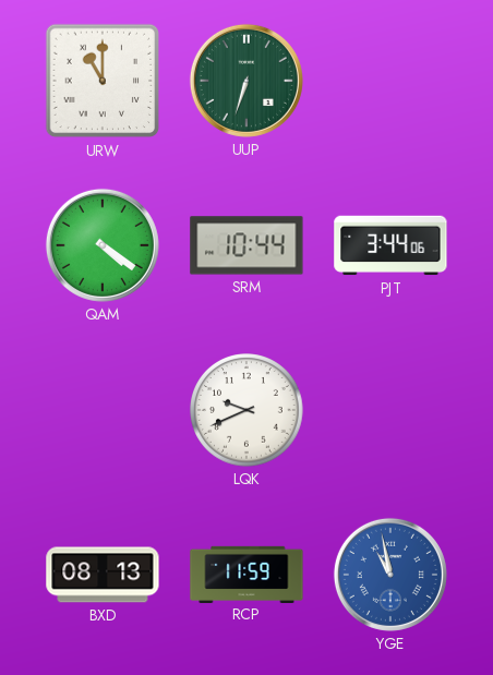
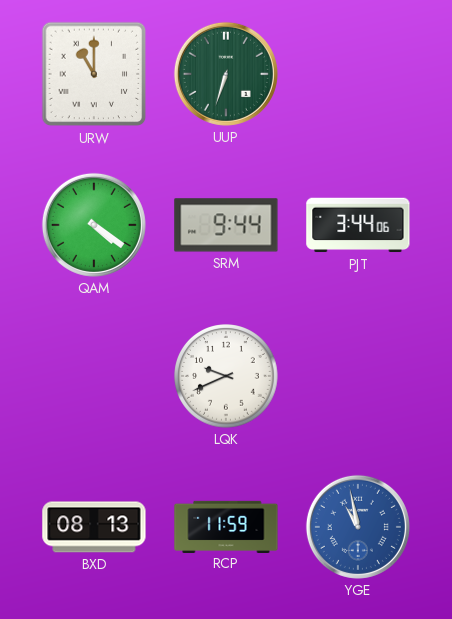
SRM: 10:44 -> 9:44
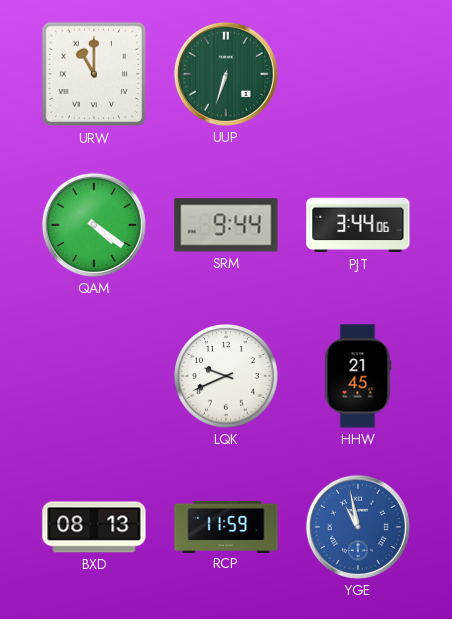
HHW: none -> 21:45
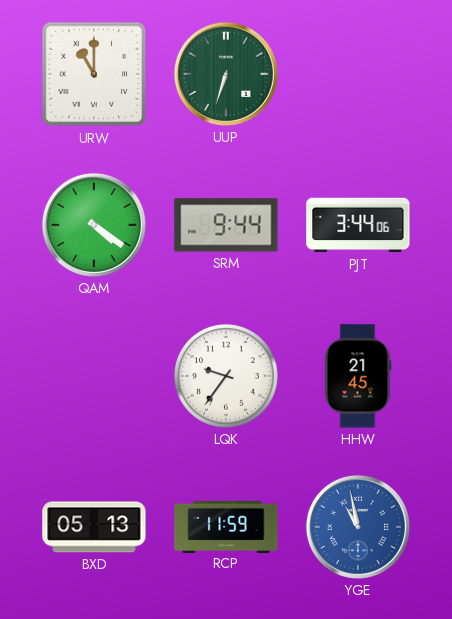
LQK: 9:41 -> 9:36
BXD: 08:13 -> 05:13
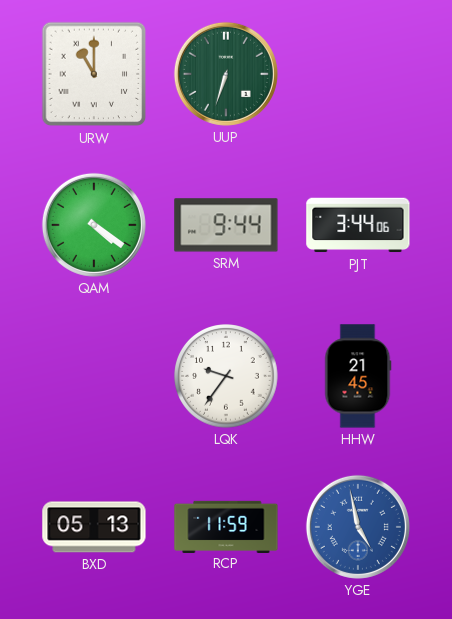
YGE: 10:58 -> 4:58
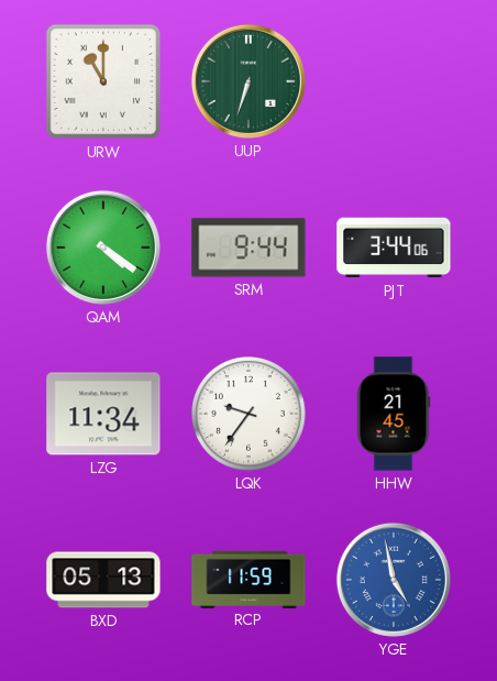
LZG: none -> 11:34
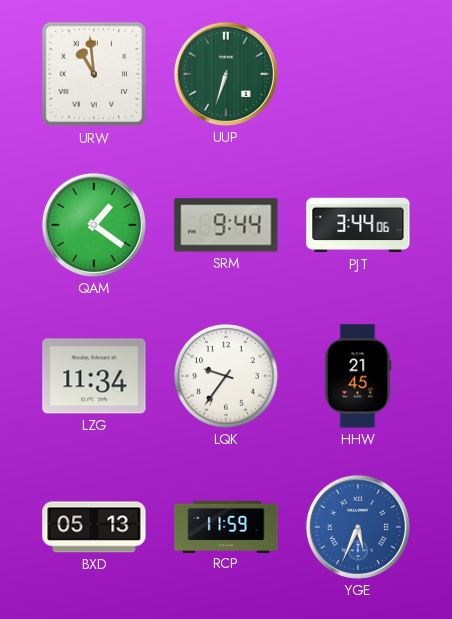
URW: 11:00 -> 10:59
QAM: 4:21 -> 1:21
YGE: 4:58 -> 5:34
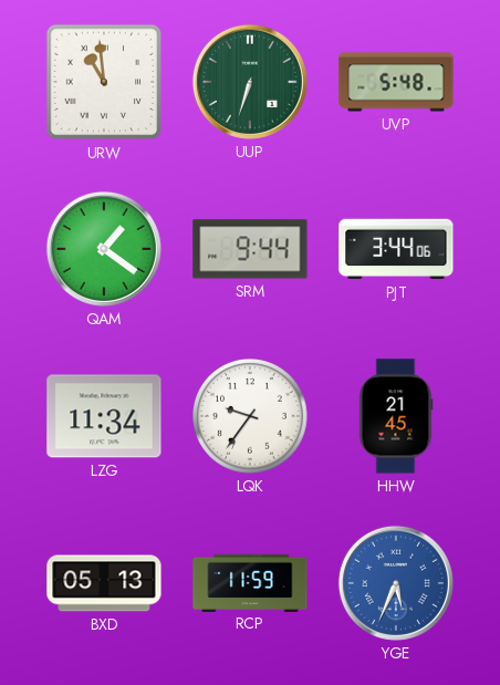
UVP: none -> 5:48
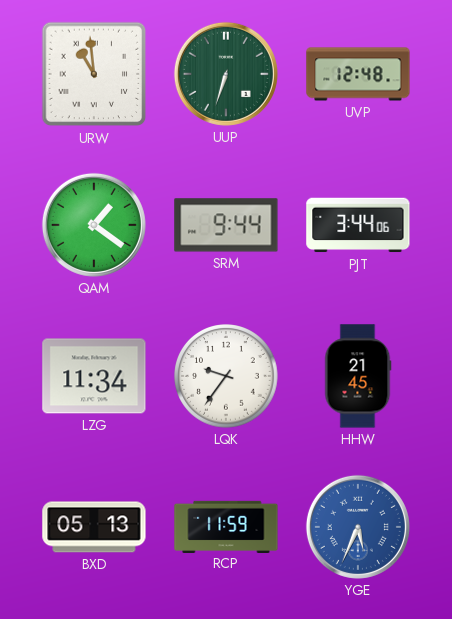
UVP: 5:48 -> 12:48
